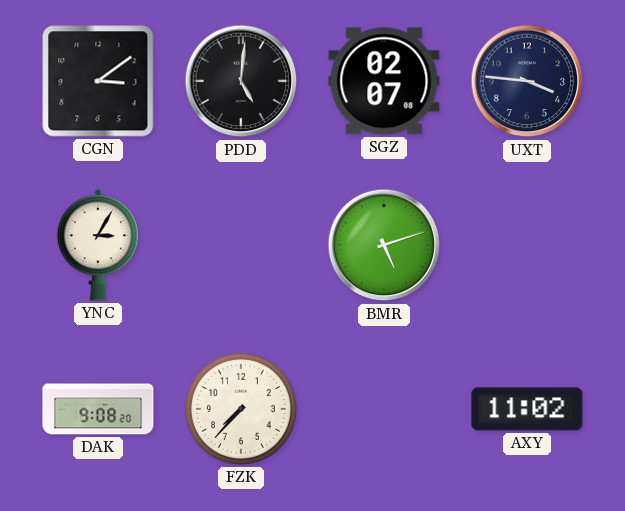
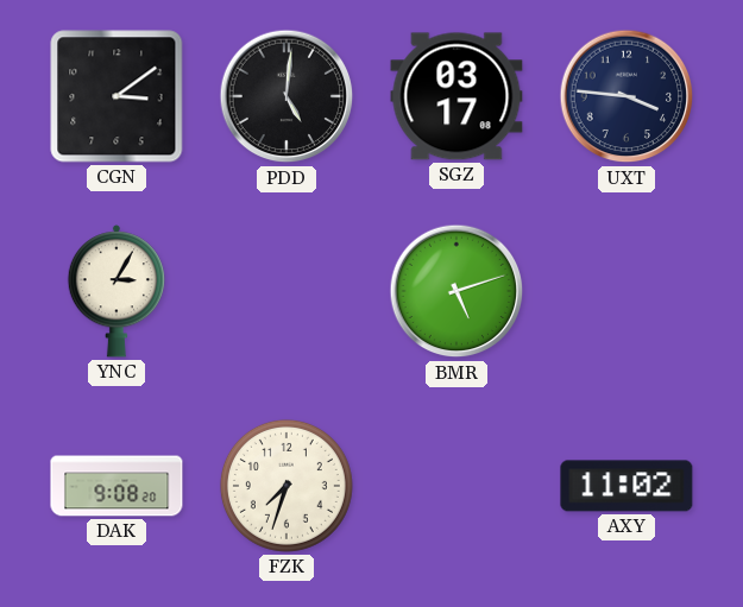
SGZ: 02:07 -> 03:17
FZK: 7:37 -> 7:33
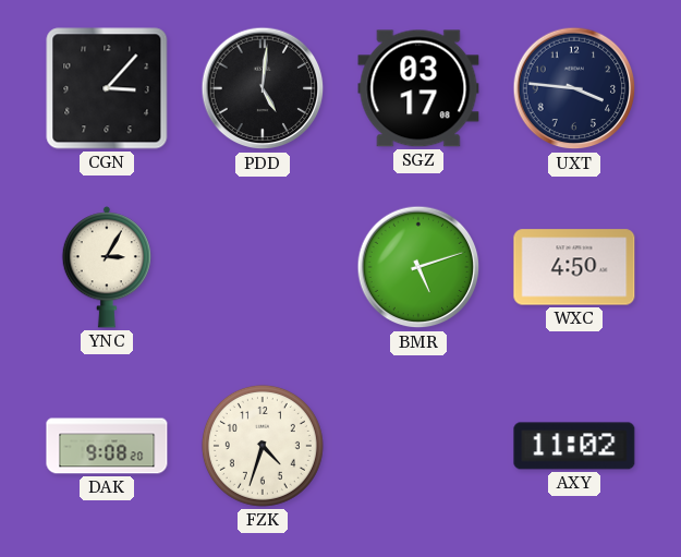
CGN: 3:09 -> 3:07
WXC: none -> 4:50
FZK: 7:33 -> 4:33
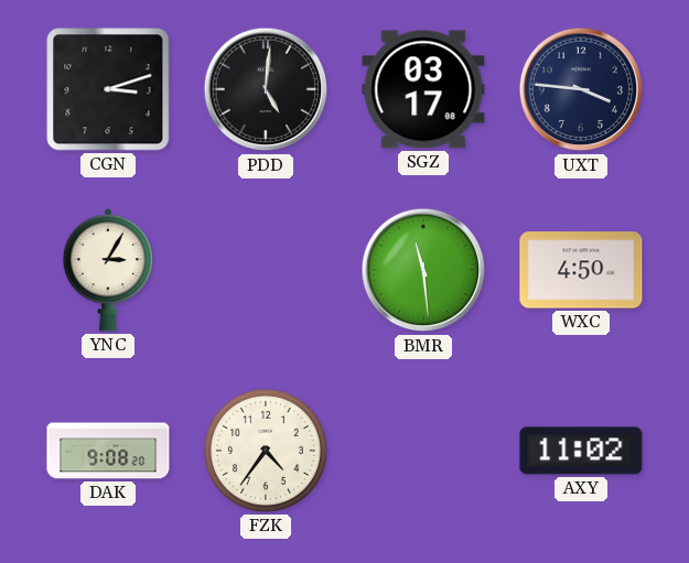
CGN: 3:07 -> 3:12
BMR: 5:12 -> 11:29
FZK: 4:33 -> 4:36
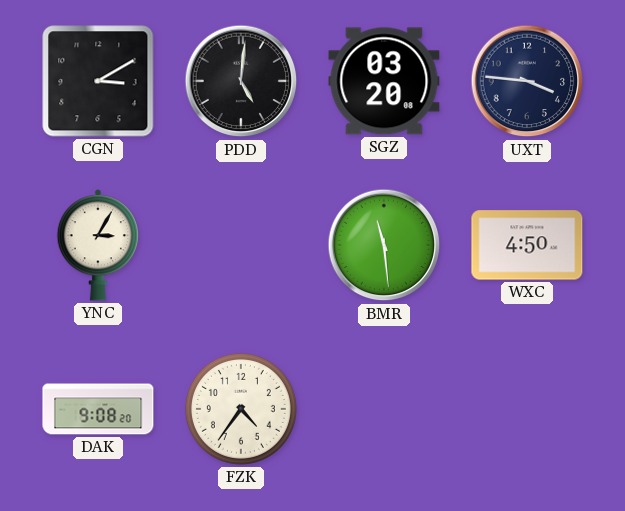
CGN: 3:12 -> 3:10
SGZ: 03:17 -> 03:20
AXY: 11:02 -> none
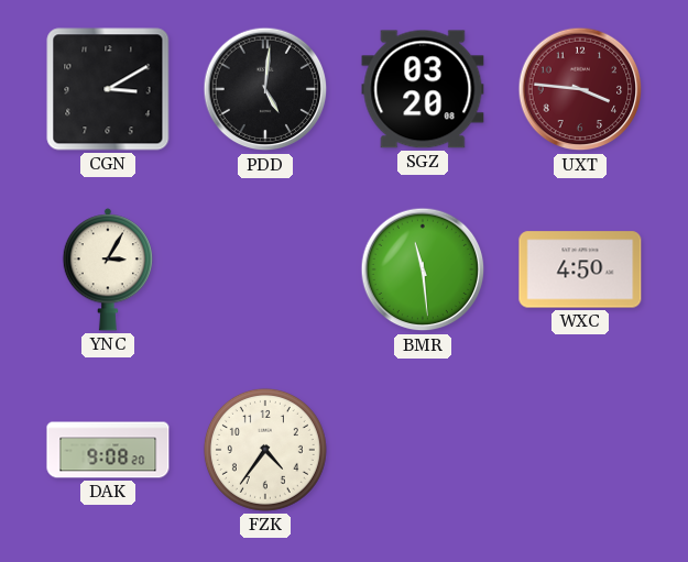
UXT dial: navy -> burgundy
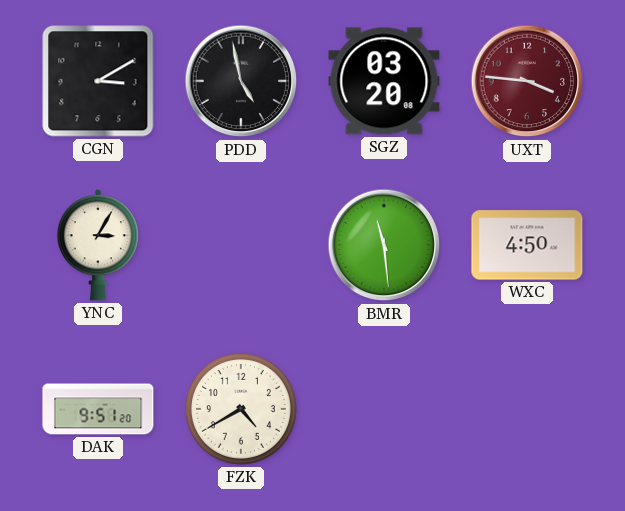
PDD: 5:01 -> 4:58
DAK: 9:08 -> 9:51
FZK: 4:36 -> 4:40
